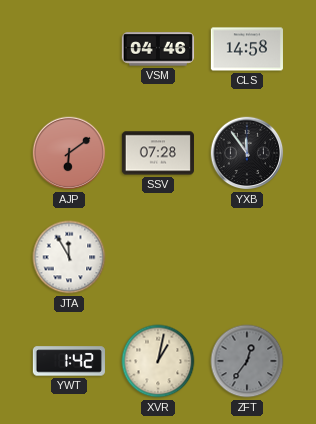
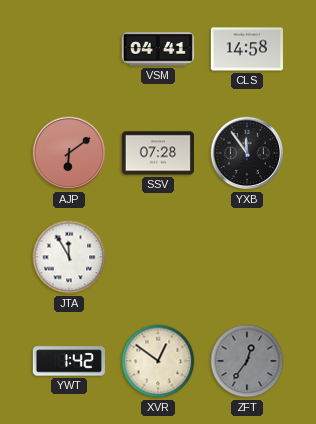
VSM: 04:46 -> 04:41
XVR: 1:02 -> 12:51
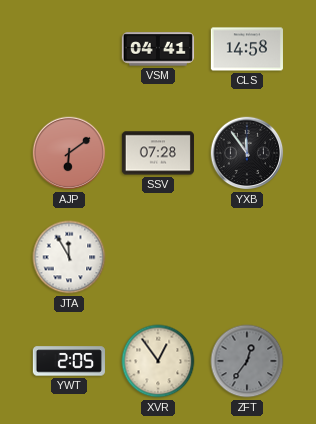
YWT: 1:42 -> 2:05
XVR: 12:51 -> 12:54
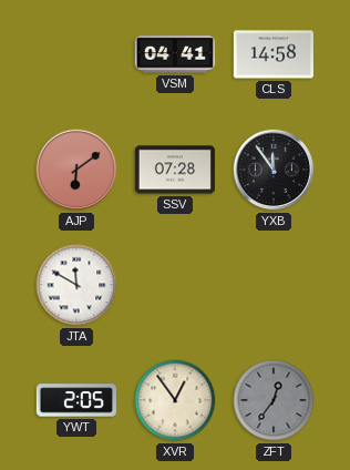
JTA: 11:55 -> 11:50
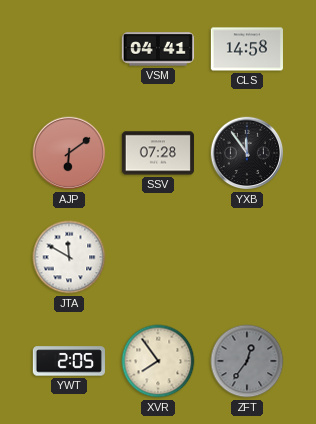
XVR: 12:54 -> 7:54
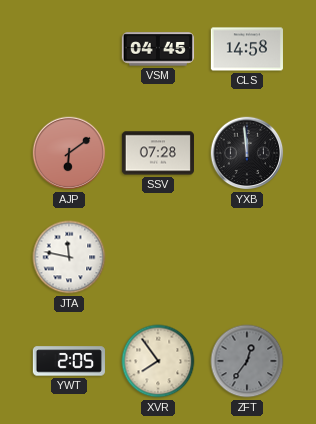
VSM: 04:41 -> 04:45
YXB: 11:54 -> 11:59
JTA: 11:50 -> 11:47
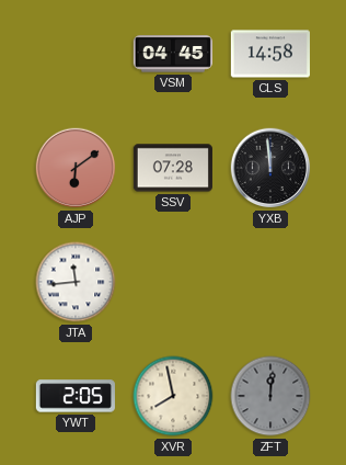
JTA: 11:47 -> 11:44
XVR: 7:54 -> 7:58
ZFT: 12:36 -> 12:01
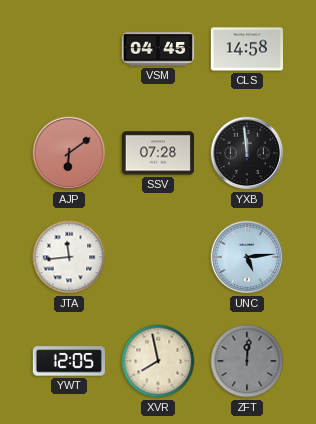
UNC: none -> 5:14
YWT: 2:05 -> 12:05
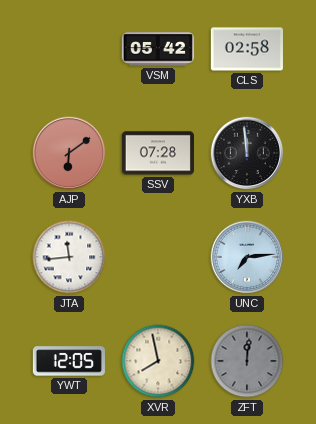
VSM: 04:45 -> 05:42
CLS: 14:58 -> 02:58
UNC: 5:14 -> 7:14
